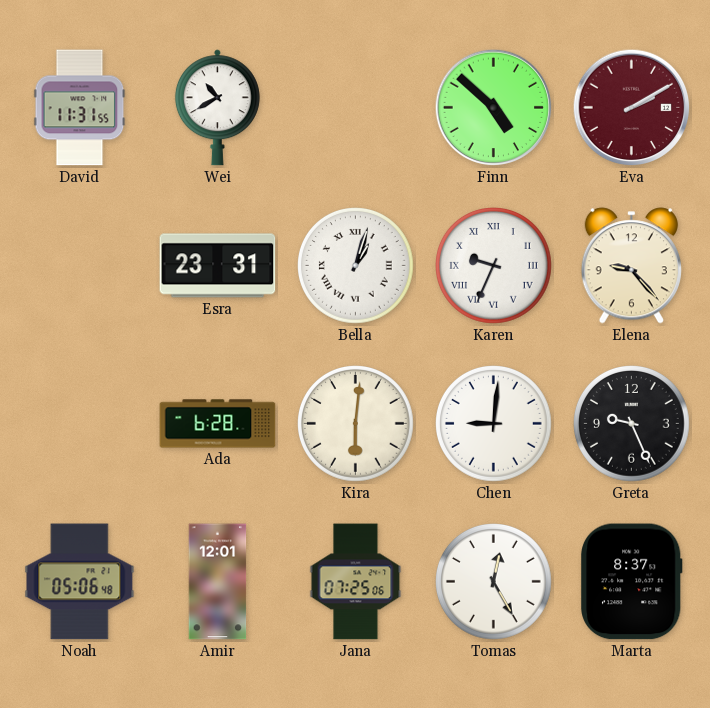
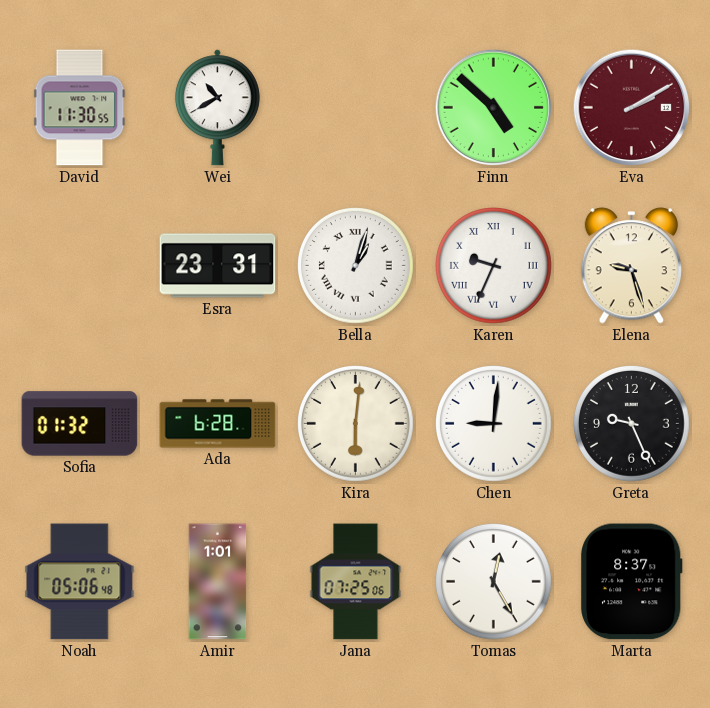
David: 11:31 -> 11:30
Elena: 9:23 -> 9:27
Sofia: none -> 01:32
Amir: 12:01 -> 1:01
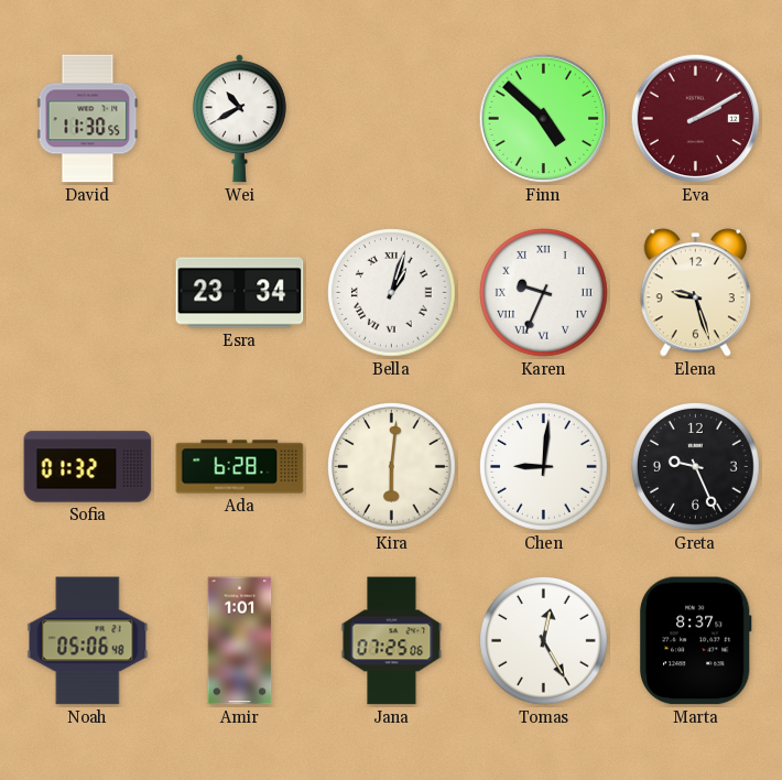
Esra: 23:31 -> 23:34
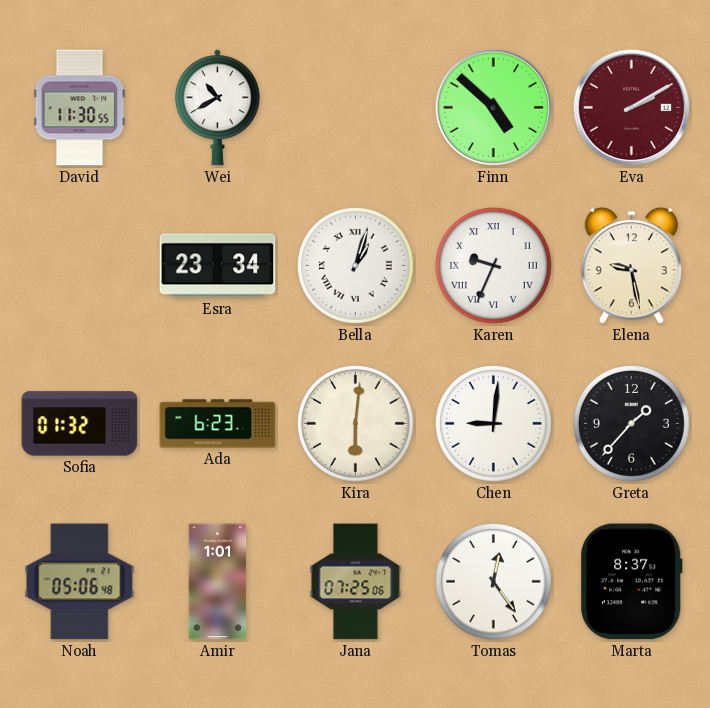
Elena: 9:27 -> 9:28
Ada: 6:28 -> 6:23
Greta: 9:26 -> 1:37
Tomas: 12:25 -> 12:24
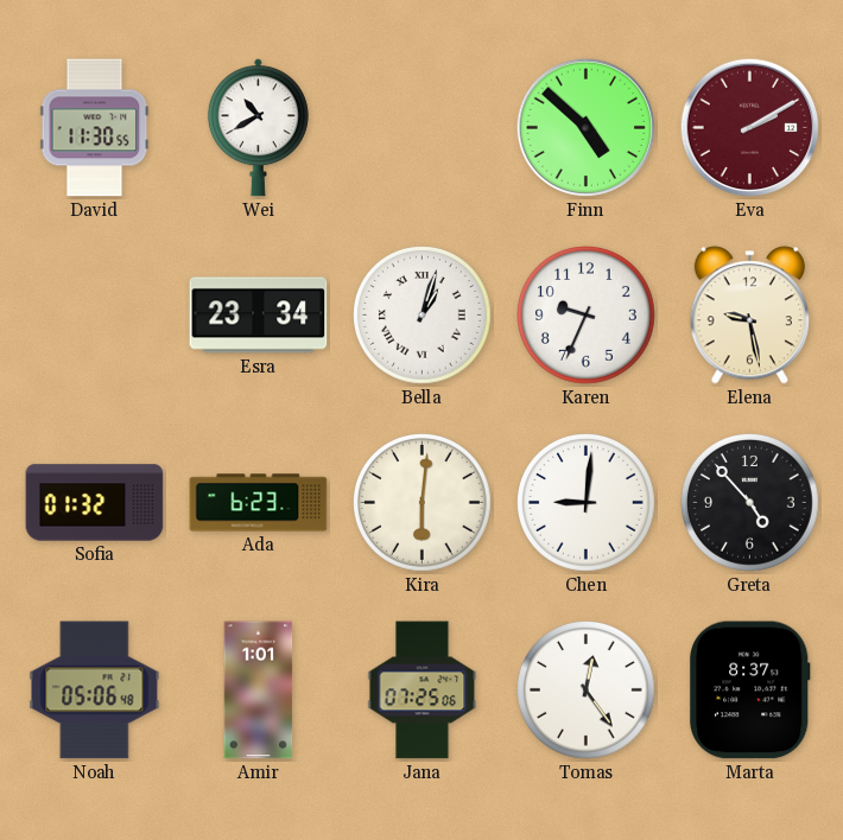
Karen numerals: Roman -> Arabic
Greta: 1:37 -> 4:53
